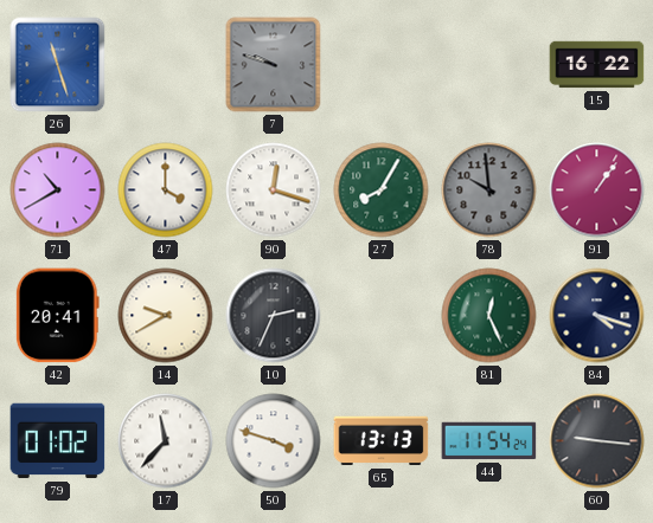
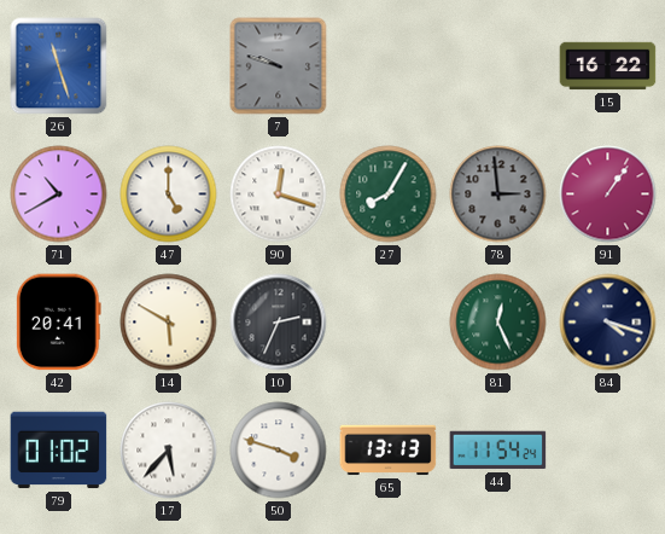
47: 4:00 -> 5:00
78: 9:59 -> 2:59
14: 9:40 -> 5:50
17: 11:37 -> 5:37
60: 9:16 -> none
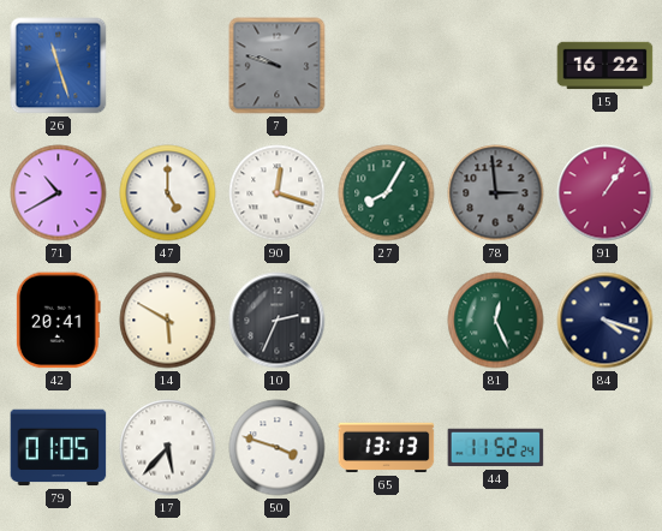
79: 01:02 -> 01:05
44: 11:54 -> 11:52
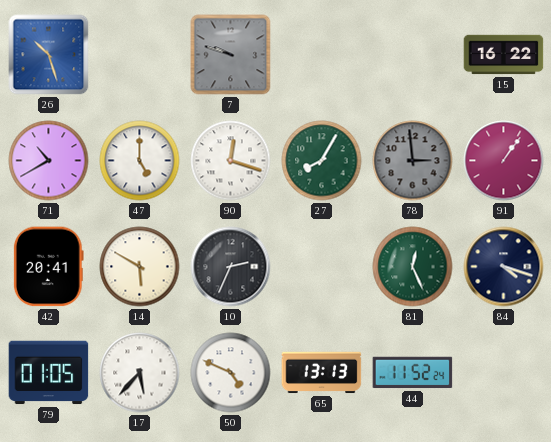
26: 11:27 -> 10:27
50: 3:48 -> 4:49
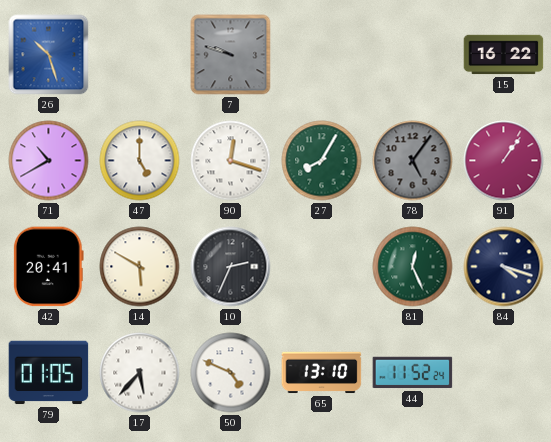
78: 2:59 -> 5:06
65: 13:13 -> 13:10
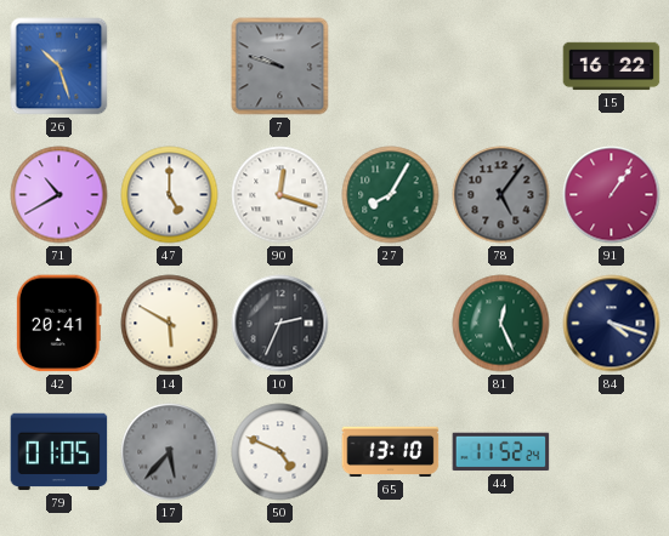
17 dial: white -> grey
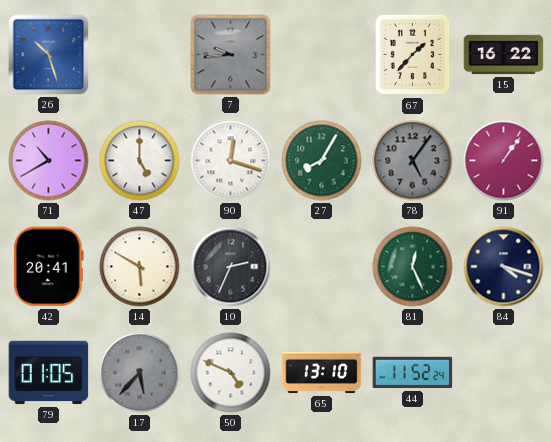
7: 9:48 -> 9:44
67: none -> 1:37
